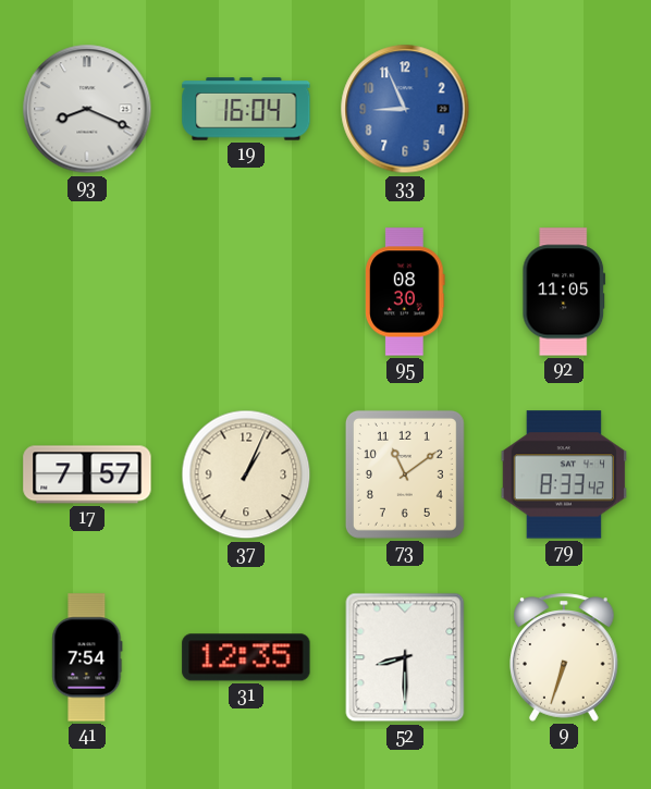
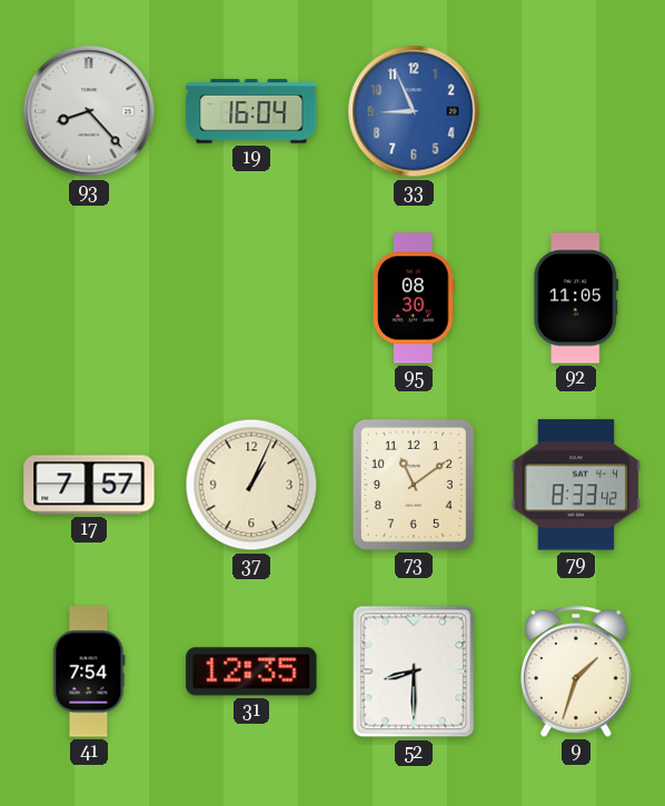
93: 8:19 -> 8:23
9: 6:33 -> 1:33
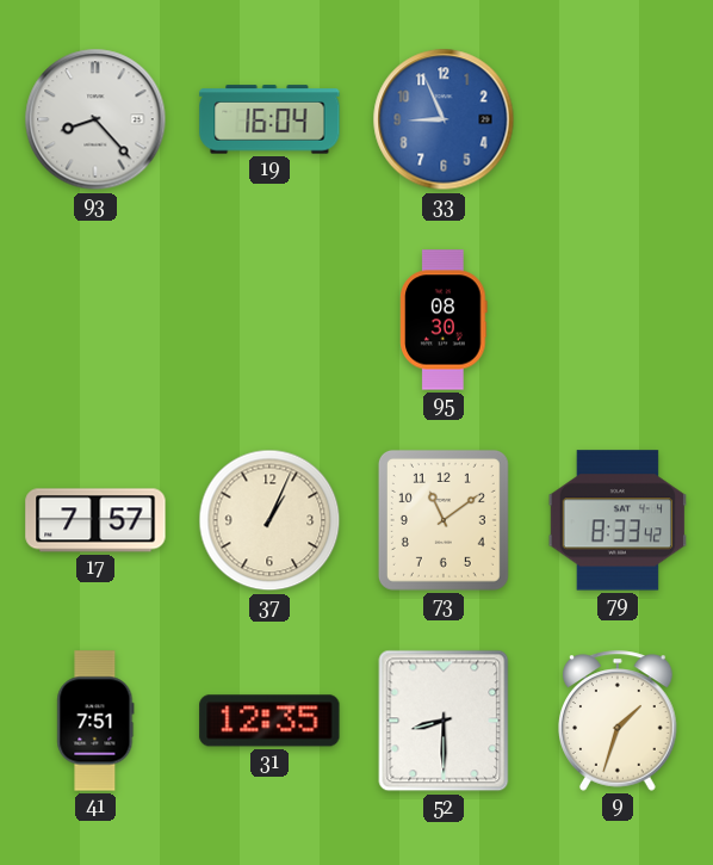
92: 11:05 -> none
41: 7:54 -> 7:51
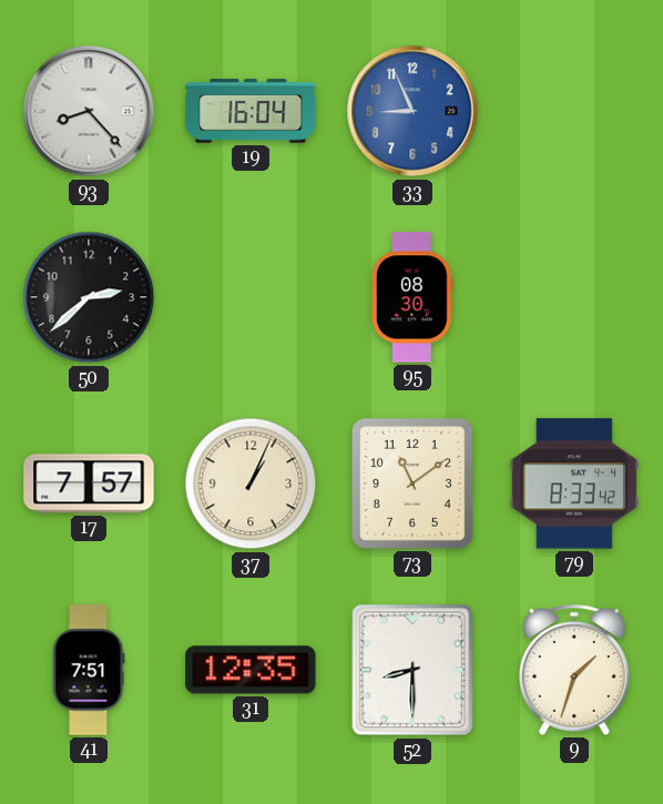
50: none -> 2:38
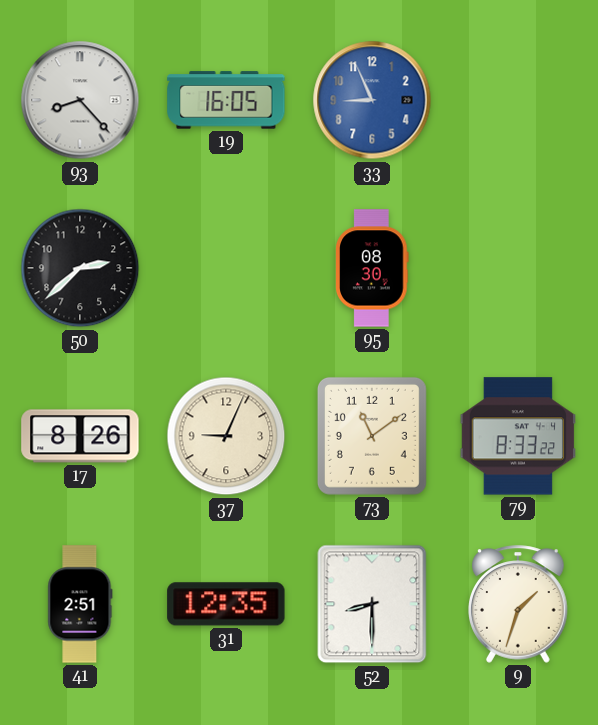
19: 16:04 -> 16:05
17: 7:57 -> 8:26
37: 1:04 -> 9:04
79: 8:33:42 -> 8:33:22
41: 7:51 -> 2:51
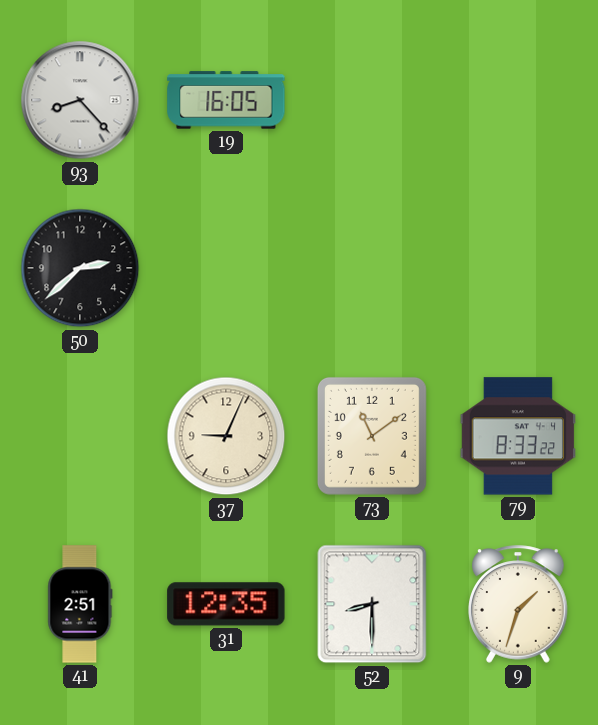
33: 8:56 -> none
95: 08:30 -> none
17: 8:26 -> none
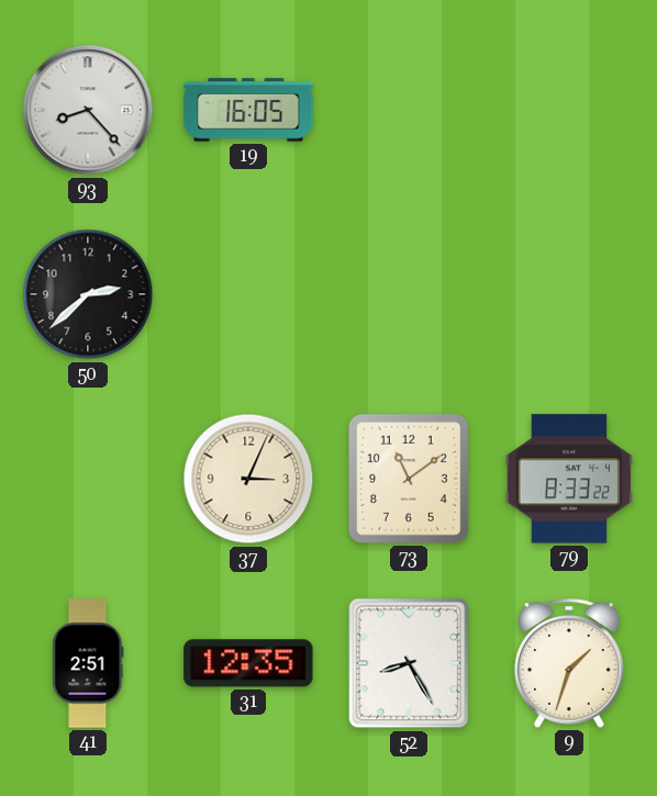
37: 9:04 -> 3:04
52: 8:30 -> 8:25
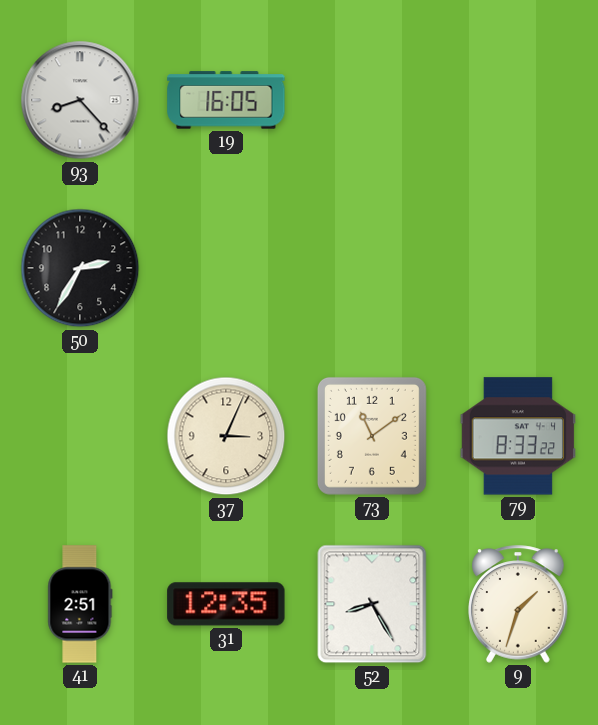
50: 2:38 -> 2:35
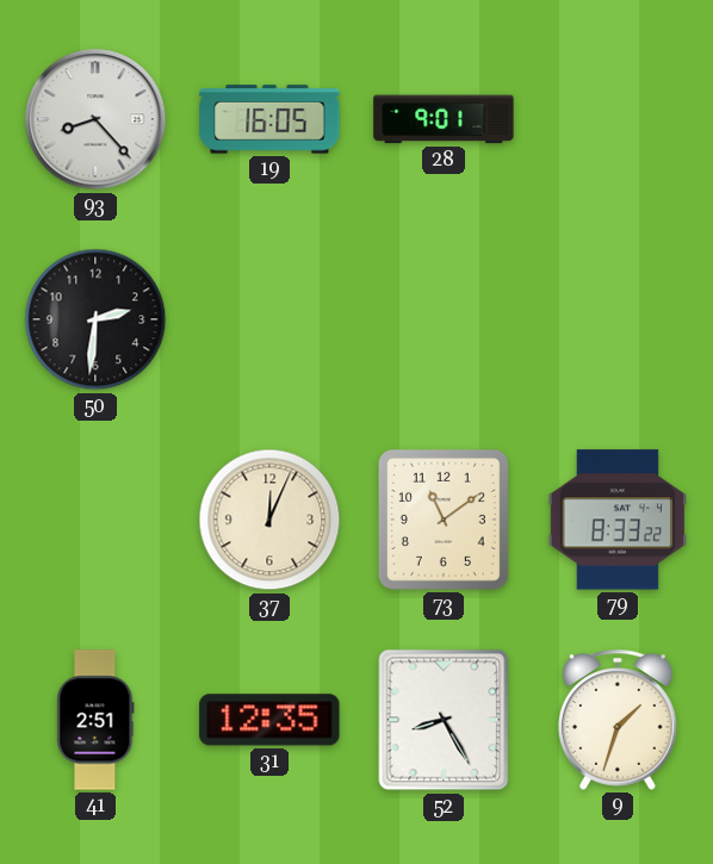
28: none -> 9:01
50: 2:35 -> 2:31
37: 3:04 -> 12:04
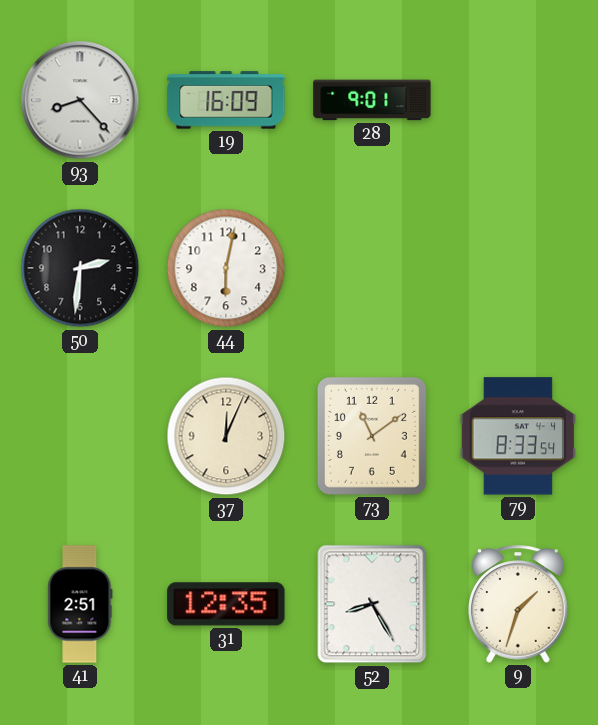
19: 16:05 -> 16:09
44: none -> 6:02
79: 8:33:22 -> 8:33:54
